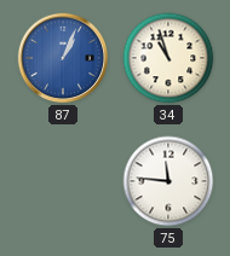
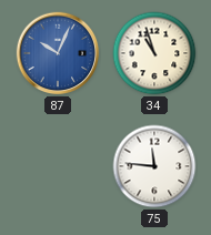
87: 1:04 -> 10:04
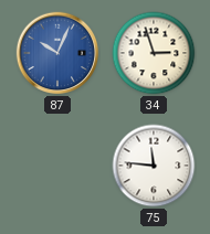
34: 10:57 -> 2:57
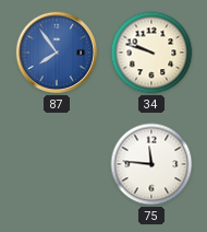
87: 10:04 -> 7:54
34: 2:57 -> 9:48
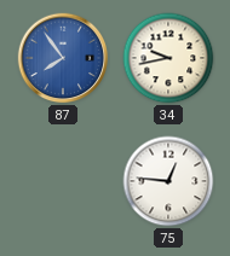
34: 9:48 -> 9:43
75: 11:46 -> 12:46
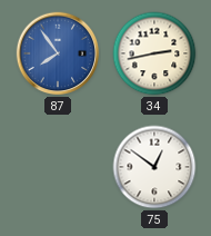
34: 9:43 -> 2:43
75: 12:46 -> 12:51
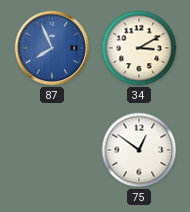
87: 7:54 -> 7:56
34: 2:43 -> 3:10
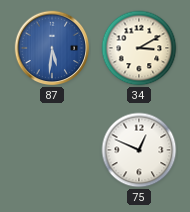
87: 7:56 -> 5:31
75: 12:51 -> 12:49
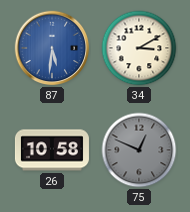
26: none -> 10:58
75 dial: white -> grey
